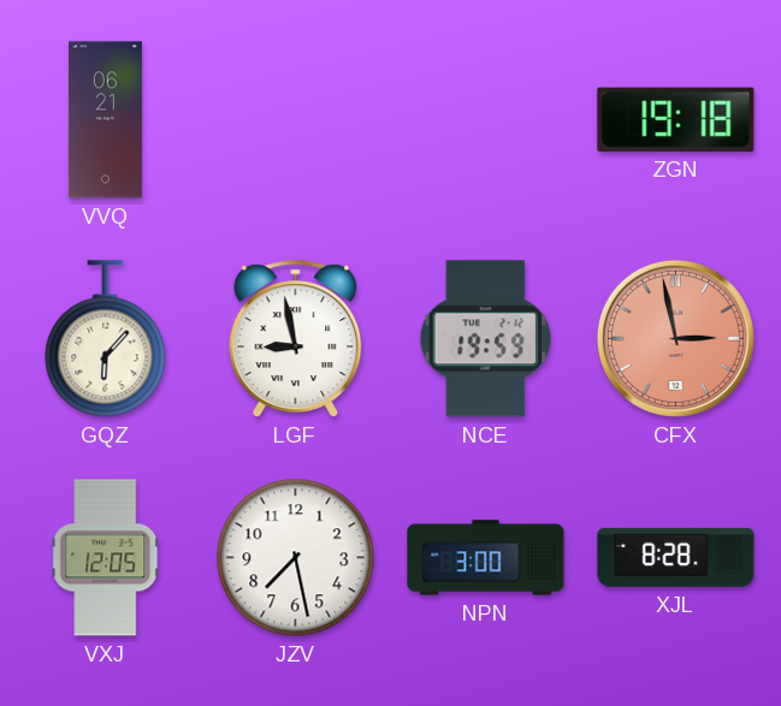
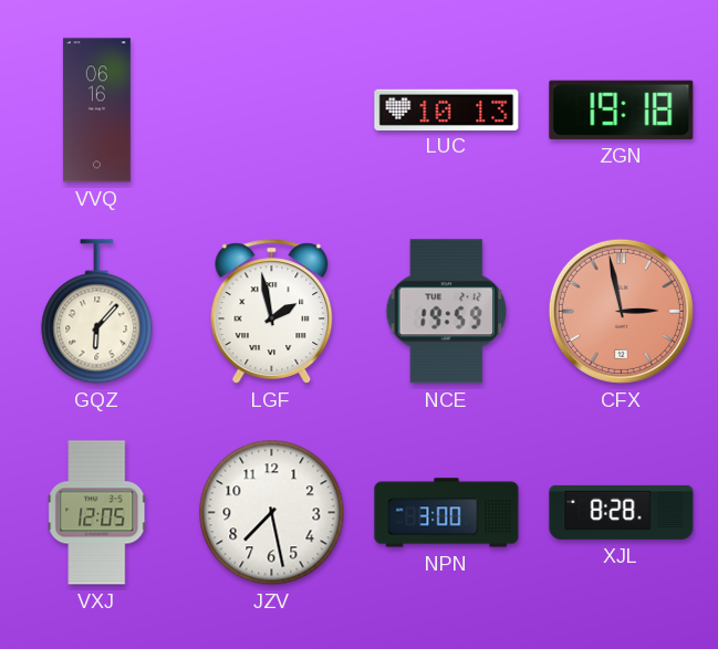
VVQ: 06:21 -> 06:16
LUC: none -> 10:13
LGF: 8:58 -> 1:58
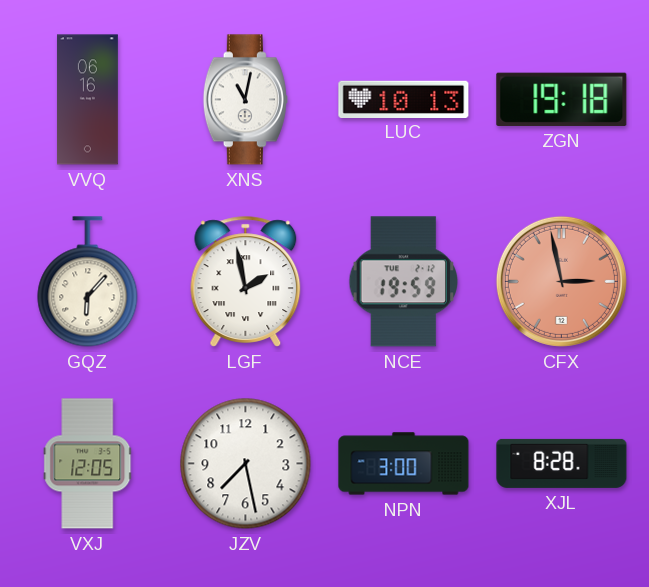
XNS: none -> 11:02
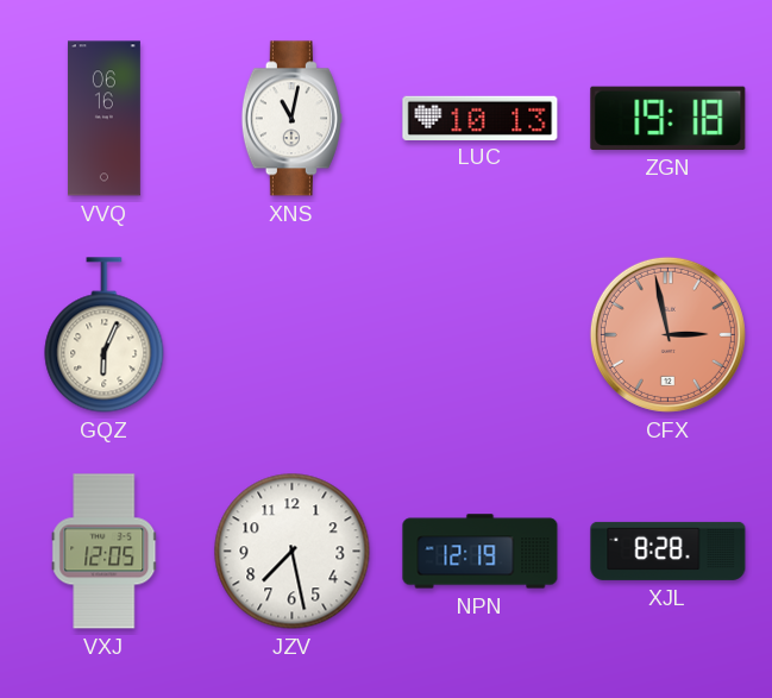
GQZ: 6:07 -> 6:04
LGF: 1:58 -> none
NCE: 19:59 -> none
NPN: 3:00 -> 12:19
